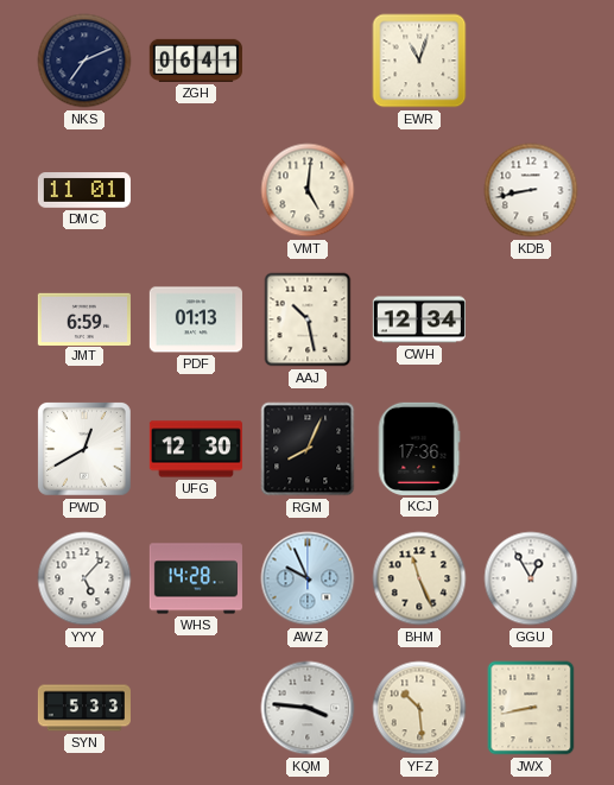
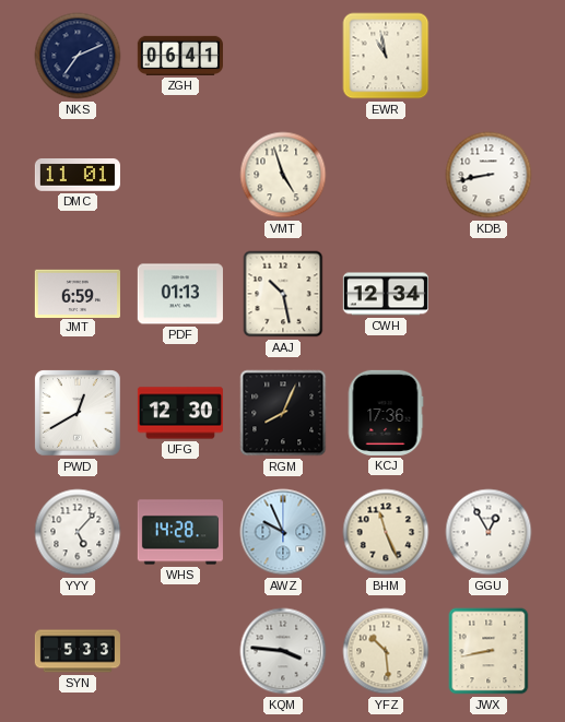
EWR: 11:03 -> 10:58
VMT: 5:01 -> 4:57
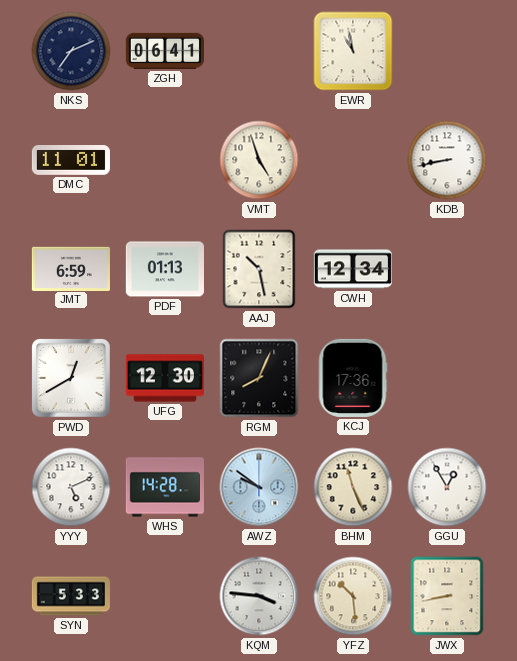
YYY: 5:07 -> 5:11
AWZ: 9:56 -> 9:51
